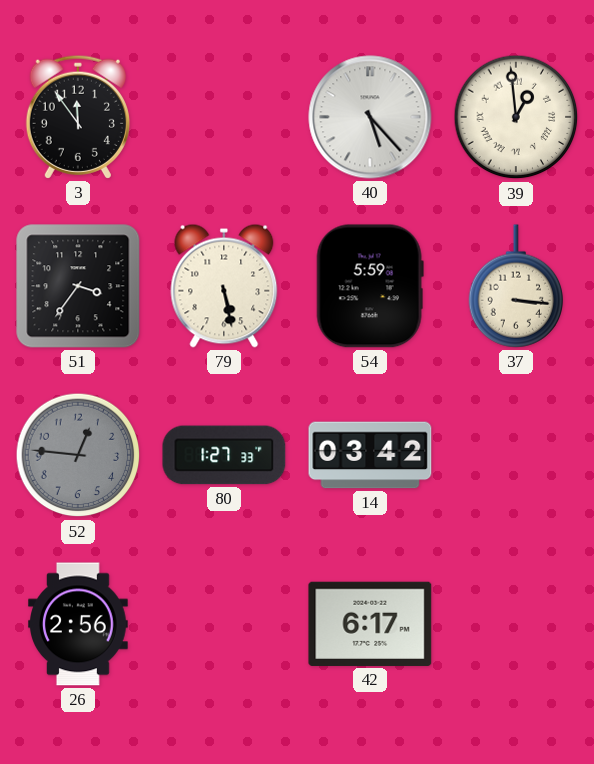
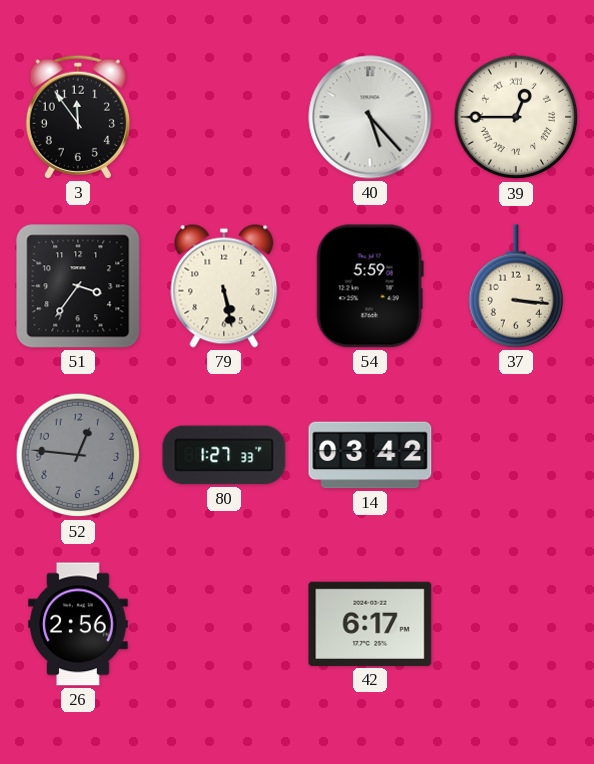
39: 12:59 -> 12:45
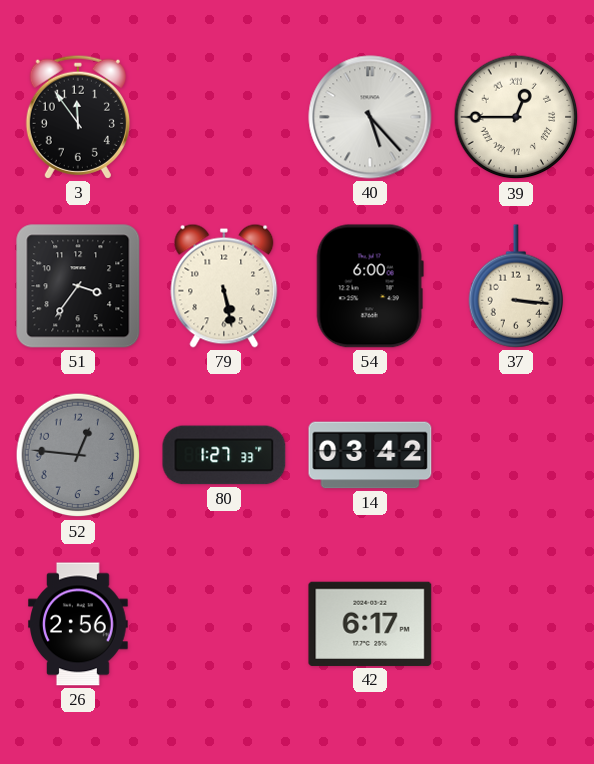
54: 5:59 -> 6:00
